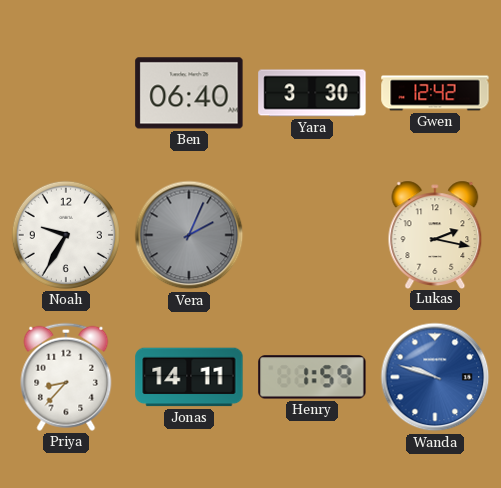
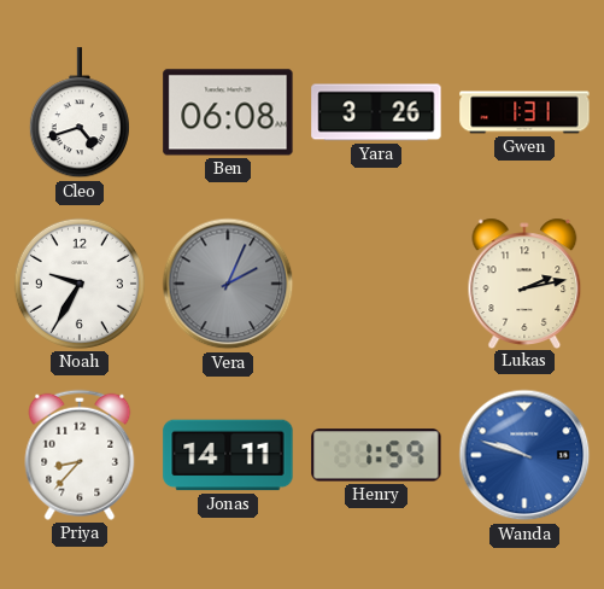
Cleo: none -> 4:42
Ben: 06:40 -> 06:08
Yara: 3:30 -> 3:26
Gwen: 12:42 -> 1:31
Lukas: 2:17 -> 2:13
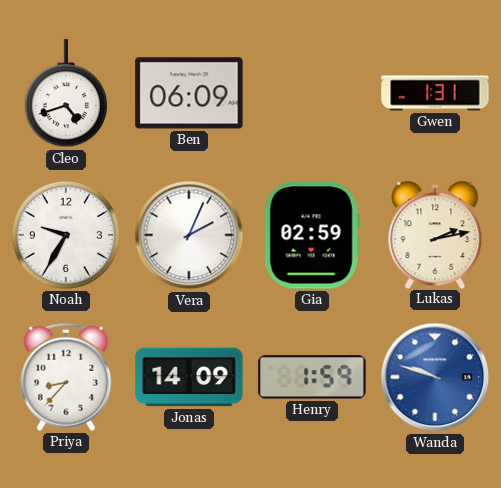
Ben: 06:08 -> 06:09
Yara: 3:26 -> none
Vera dial: grey -> white
Gia: none -> 02:59
Jonas: 14:11 -> 14:09
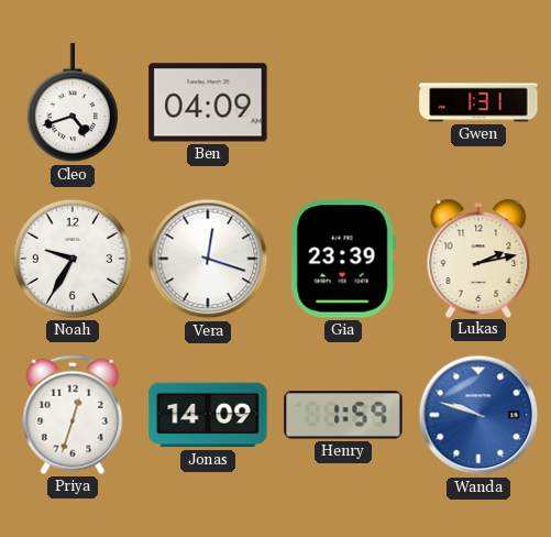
Ben: 06:09 -> 04:09
Vera: 2:04 -> 12:18
Gia: 02:59 -> 23:39
Priya: 8:37 -> 12:33
